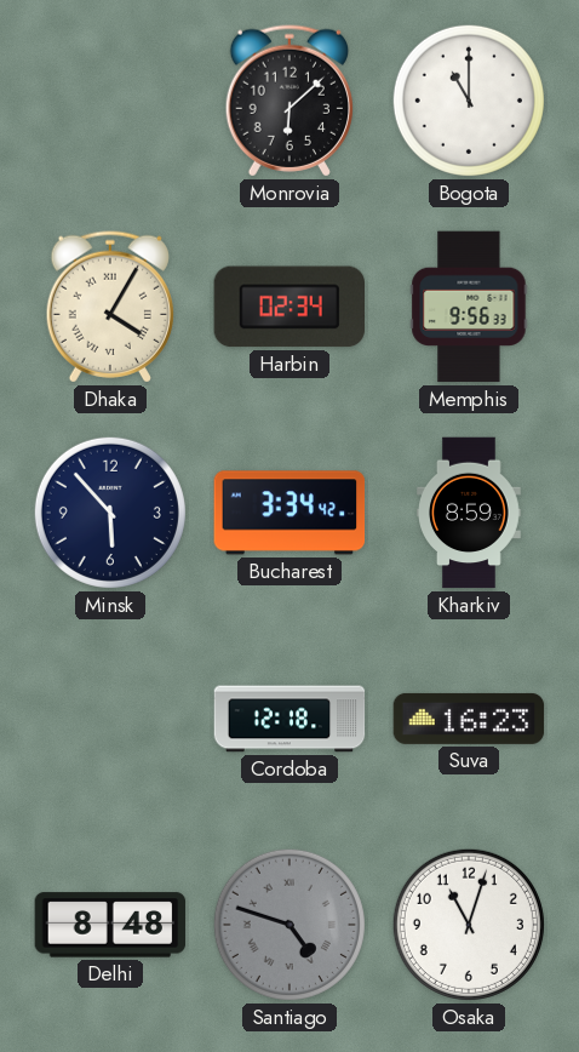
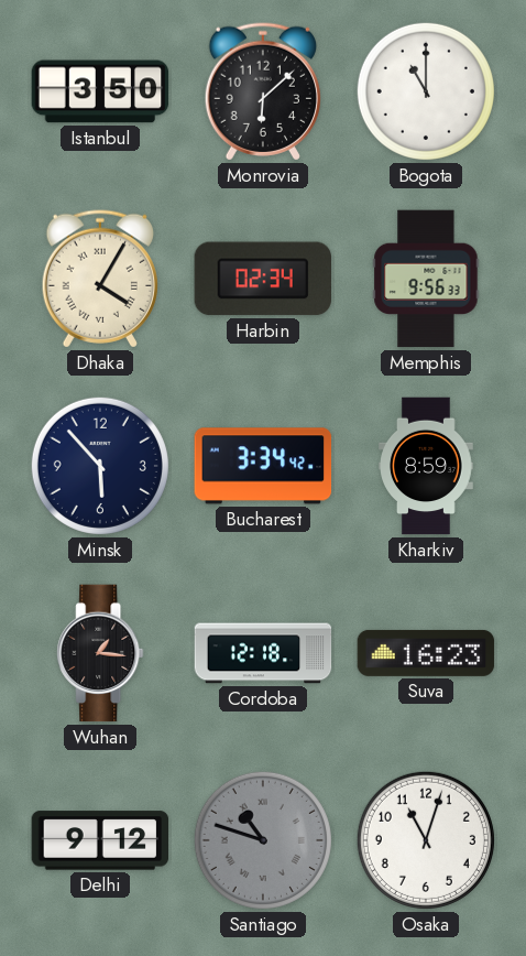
Istanbul: none -> 3:50
Wuhan: none -> 1:16
Delhi: 8:48 -> 9:12
Santiago: 4:48 -> 10:48
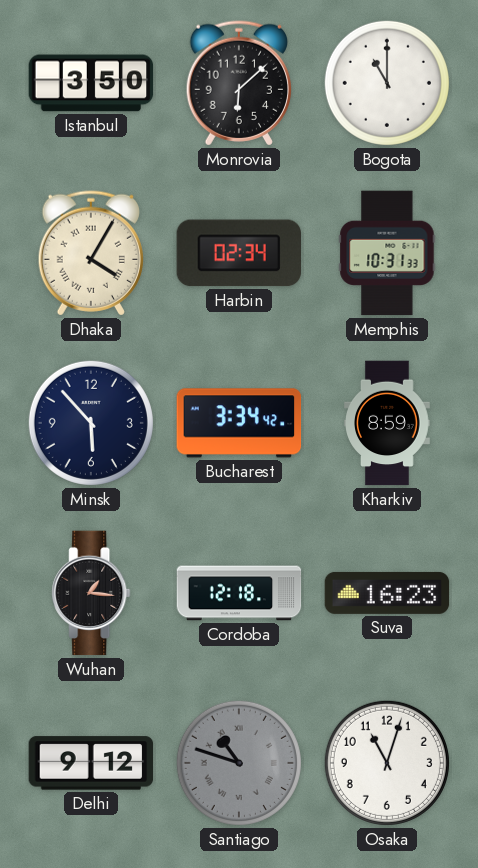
Memphis: 9:56 -> 10:31
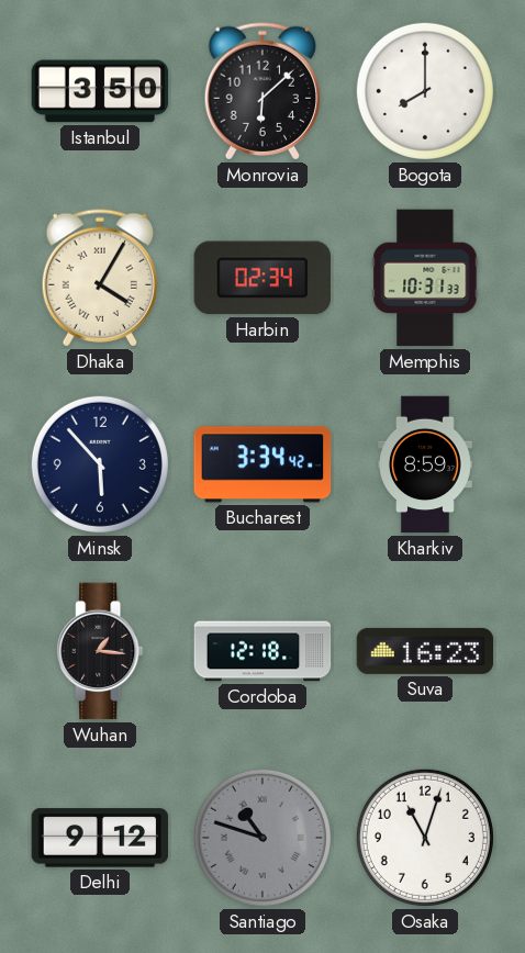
Bogota: 11:00 -> 8:00
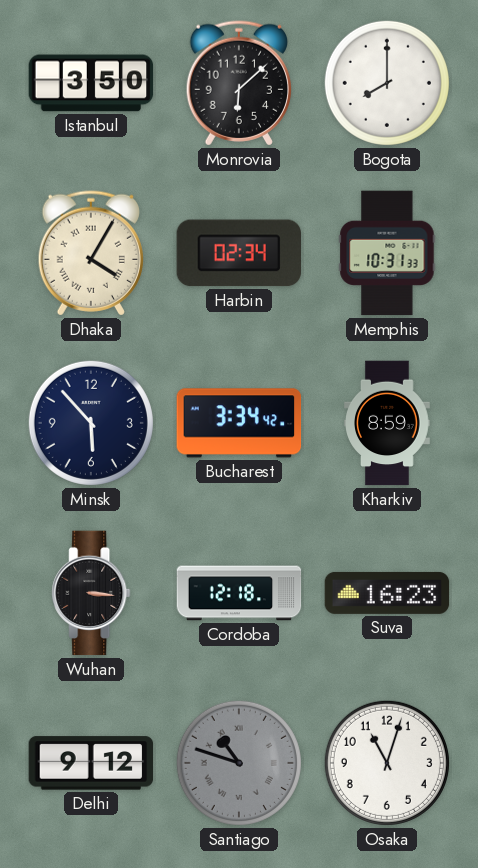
Wuhan: 1:16 -> 3:16
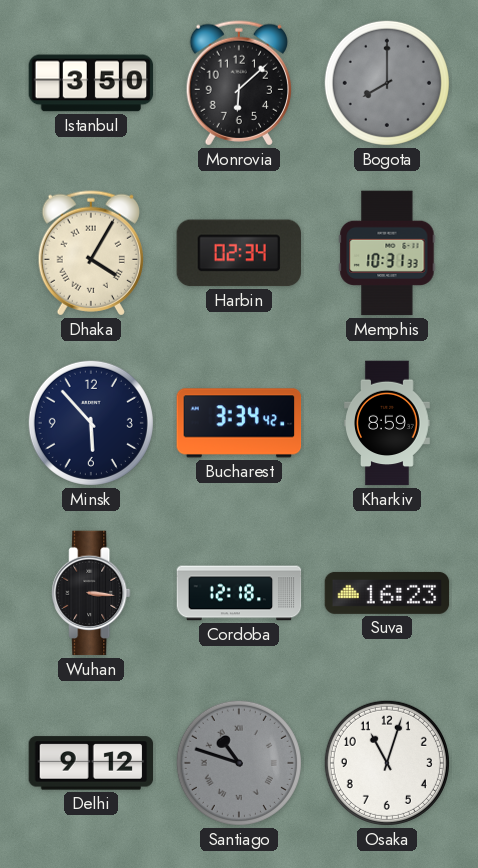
Bogota dial: white -> grey
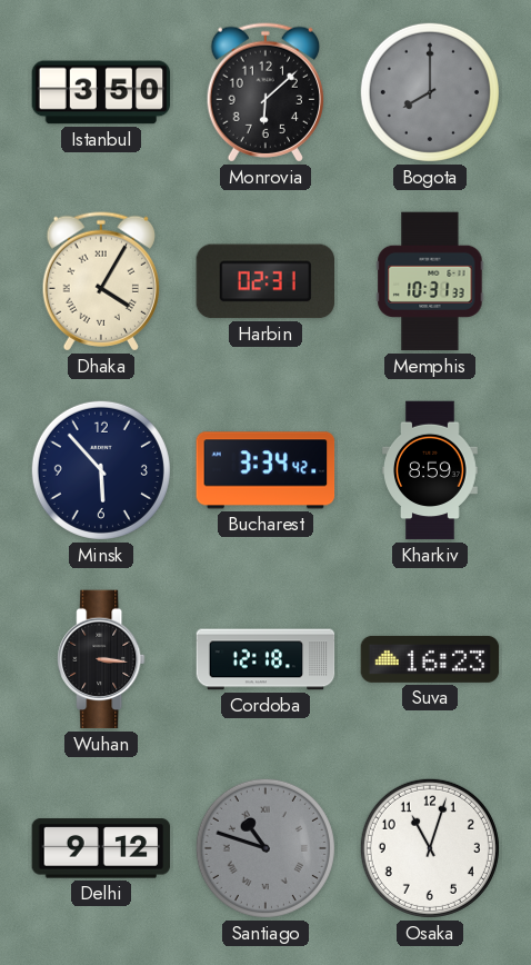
Harbin: 02:34 -> 02:31
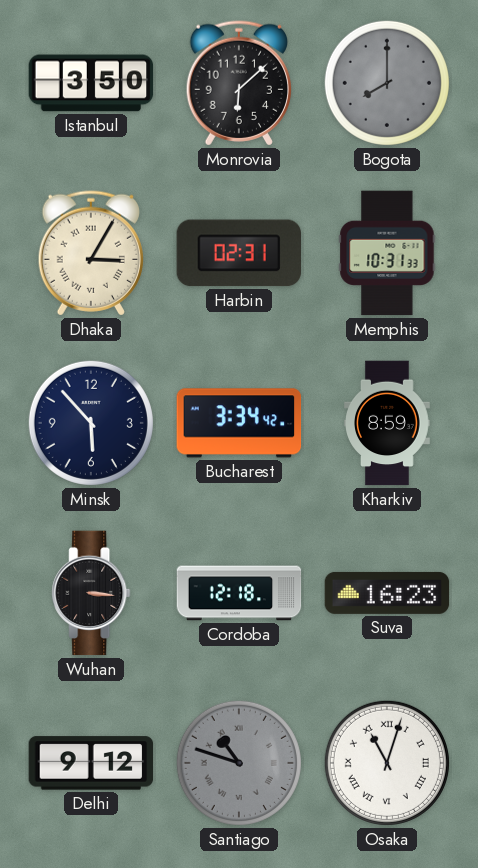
Dhaka: 4:05 -> 3:05
Osaka numerals: Arabic -> Roman
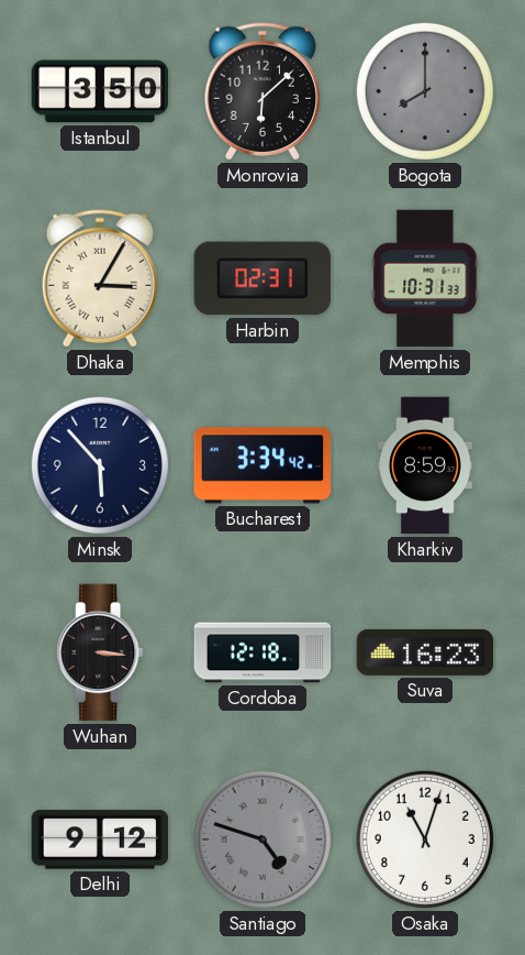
Santiago: 10:48 -> 4:48
Osaka numerals: Roman -> Arabic
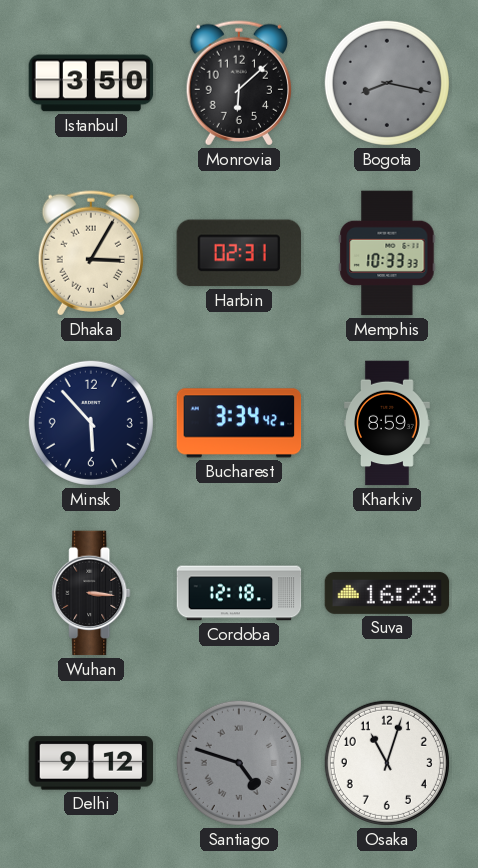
Bogota: 8:00 -> 8:17
Memphis: 10:31 -> 10:33
